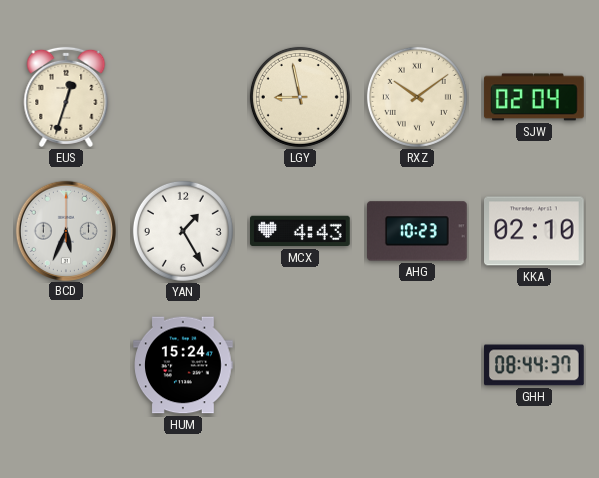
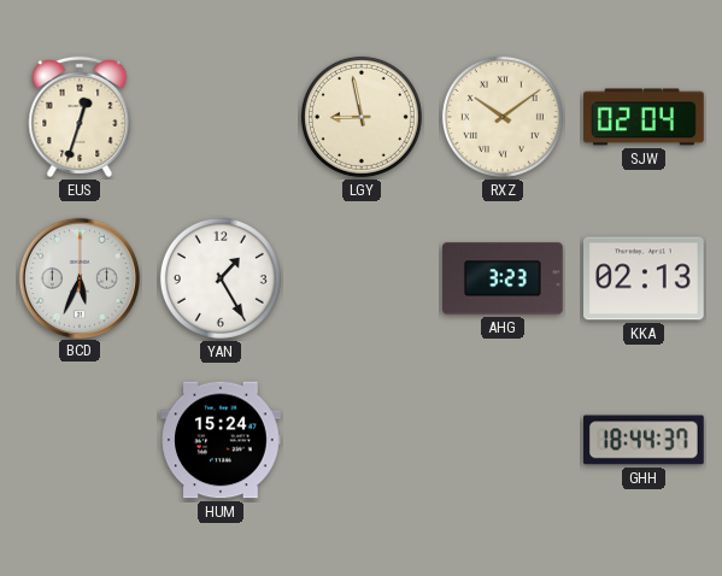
MCX: 4:43 -> none
AHG: 10:23 -> 3:23
KKA: 02:10 -> 02:13
GHH: 08:44 -> 18:44
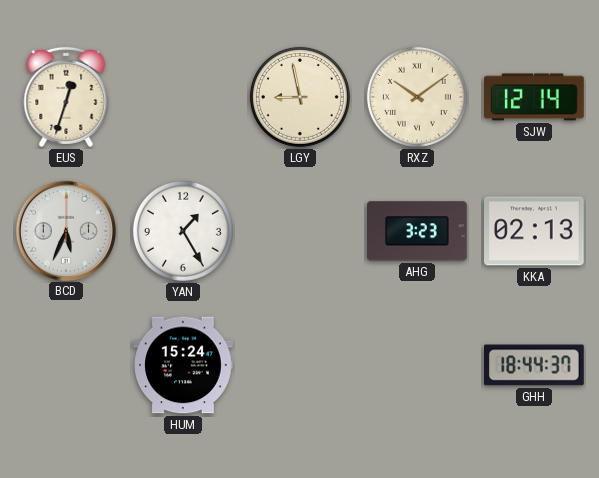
SJW: 02:04 -> 12:14
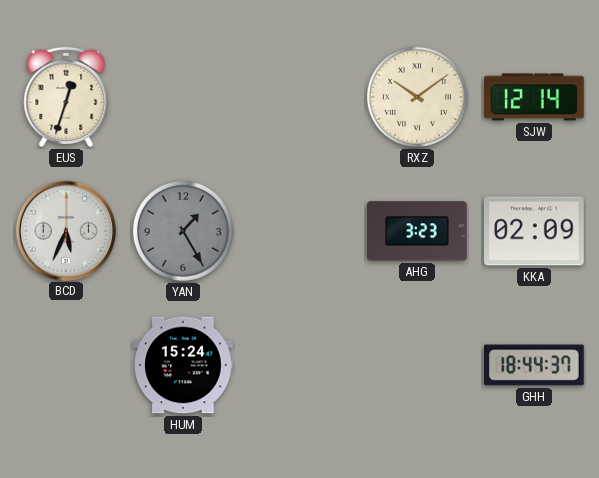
LGY: 8:58 -> none
YAN dial: white -> grey
KKA: 02:13 -> 02:09
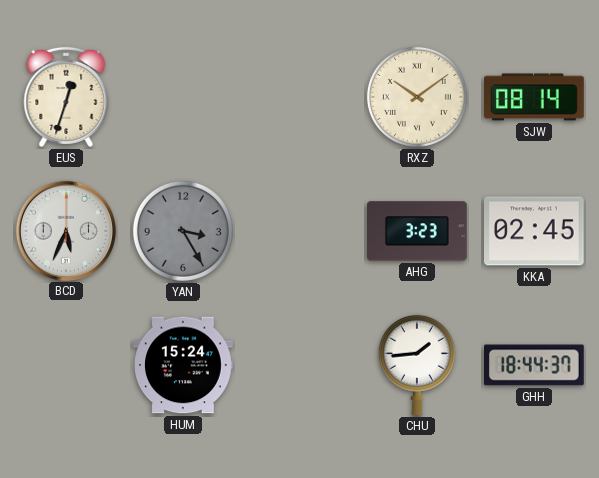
SJW: 12:14 -> 08:14
YAN: 1:25 -> 3:25
KKA: 02:09 -> 02:45
CHU: none -> 1:44
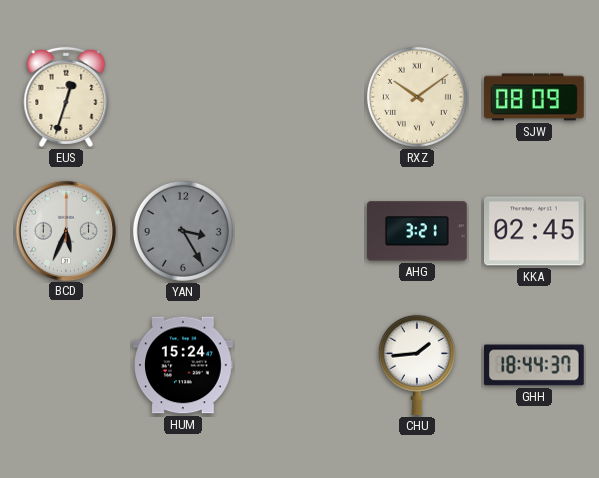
SJW: 08:14 -> 08:09
AHG: 3:23 -> 3:21
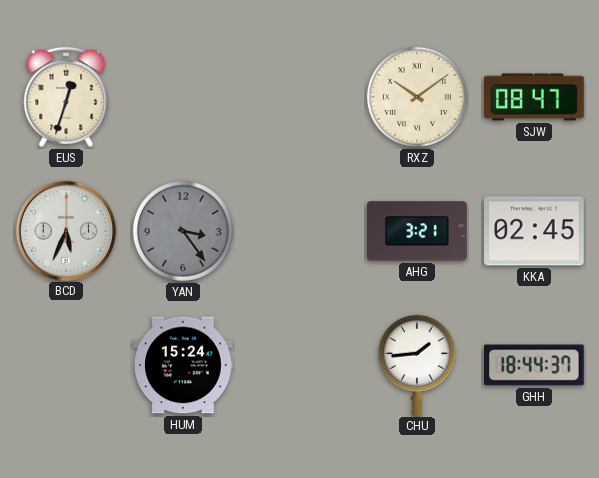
SJW: 08:09 -> 08:47
YAN: 3:25 -> 3:24
